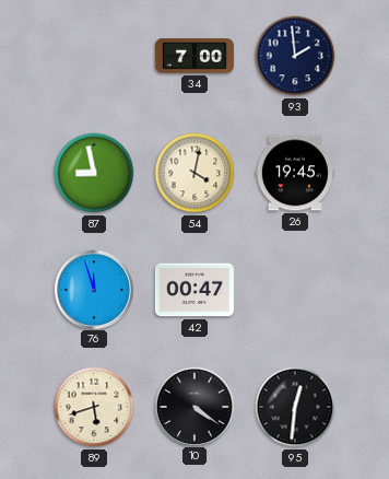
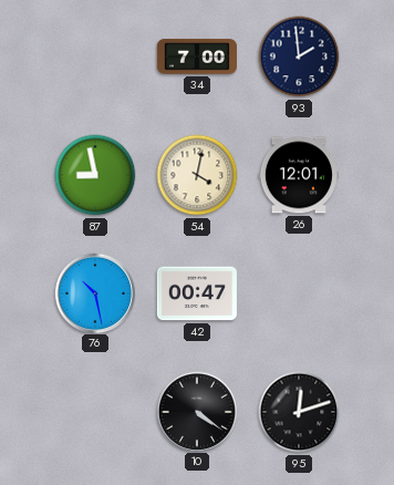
26: 19:45 -> 12:01
76: 11:57 -> 10:28
89: 5:42 -> none
95: 12:31 -> 12:12
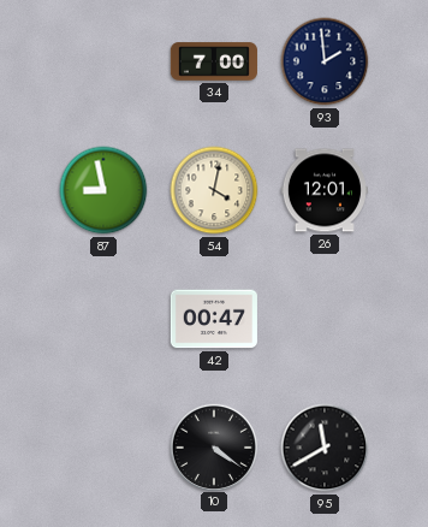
76: 10:28 -> none
95: 12:12 -> 11:40
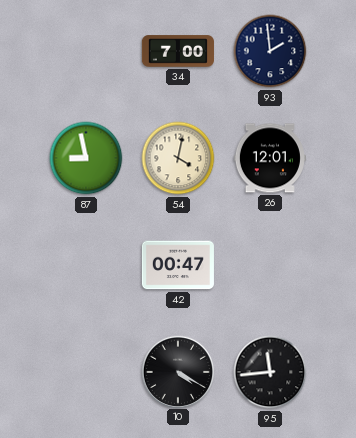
10: 4:21 -> 4:20
95: 11:40 -> 11:44
